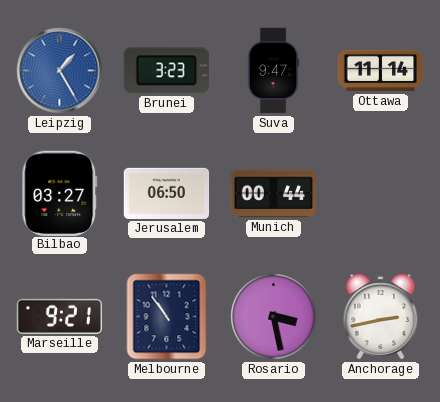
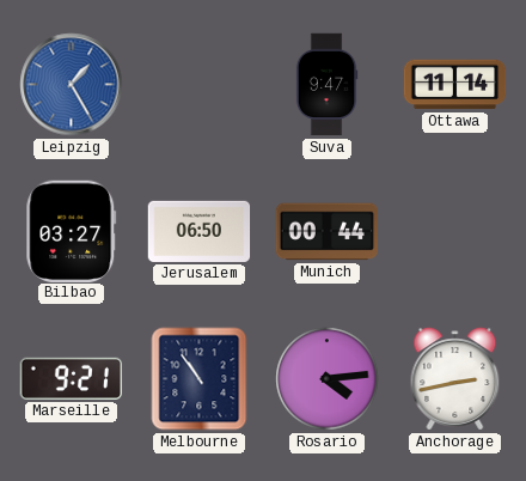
Brunei: 3:23 -> none
Rosario: 3:28 -> 4:14
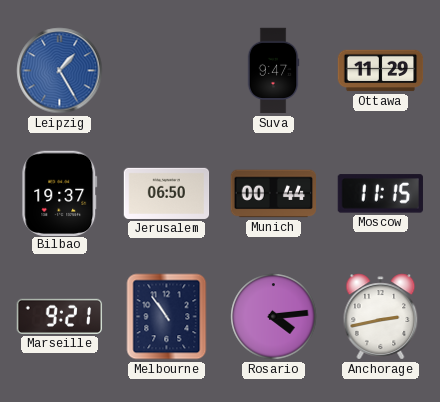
Ottawa: 11:14 -> 11:29
Bilbao: 03:27 -> 19:37
Moscow: none -> 11:15
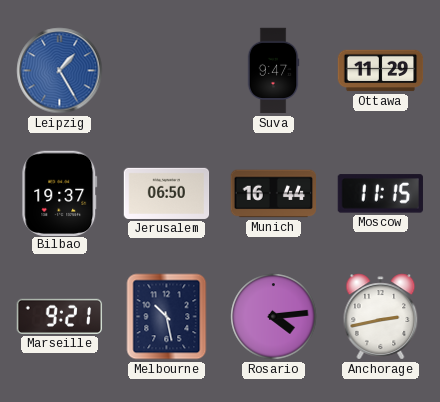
Munich: 00:44 -> 16:44
Melbourne: 10:54 -> 10:28
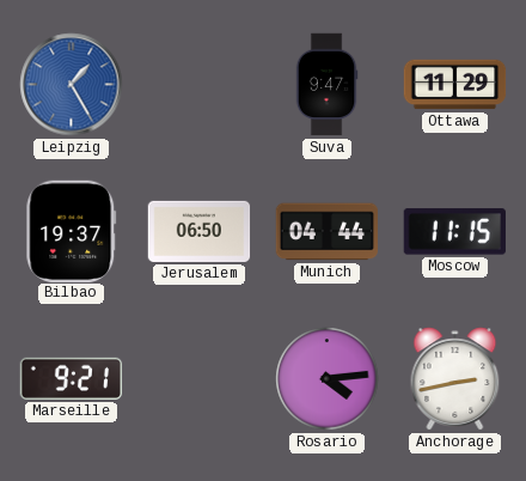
Munich: 16:44 -> 04:44
Melbourne: 10:28 -> none
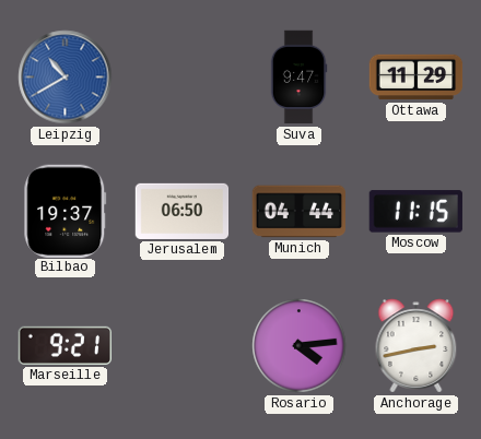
Leipzig: 1:25 -> 10:40
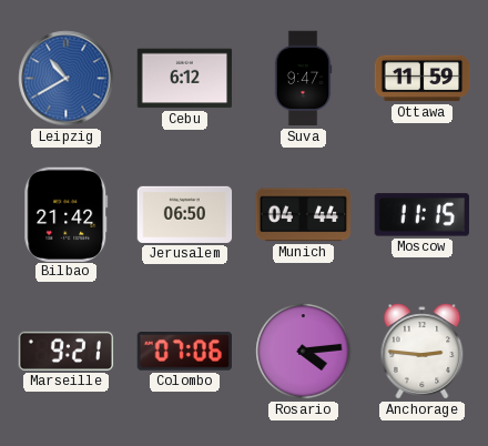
Cebu: none -> 6:12
Ottawa: 11:29 -> 11:59
Bilbao: 19:37 -> 21:42
Colombo: none -> 07:06
Anchorage: 2:43 -> 2:46
